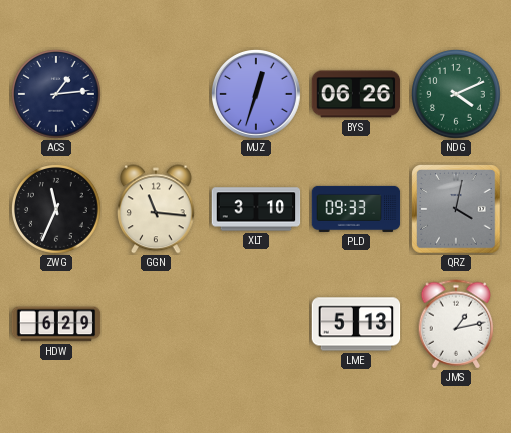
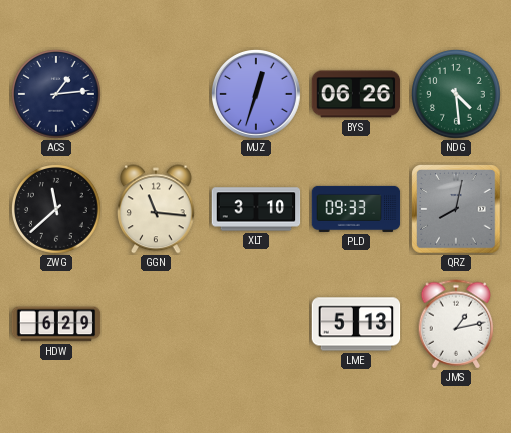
NDG: 4:11 -> 4:29
ZWG: 11:34 -> 11:38
QRZ: 4:02 -> 8:02
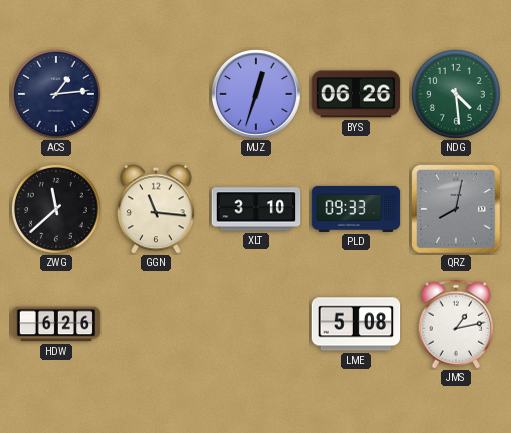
HDW: 6:29 -> 6:26
LME: 5:13 -> 5:08
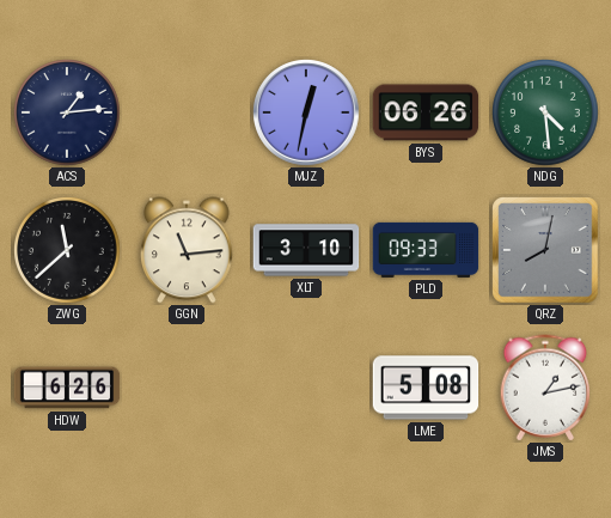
MJZ: 12:33 -> 12:32
GGN: 11:16 -> 11:14
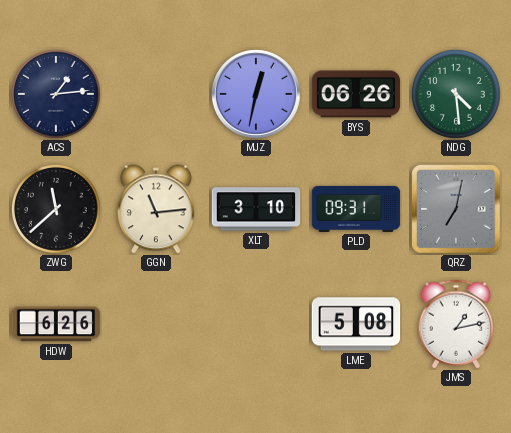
PLD: 09:33 -> 09:31
QRZ: 8:02 -> 7:02
